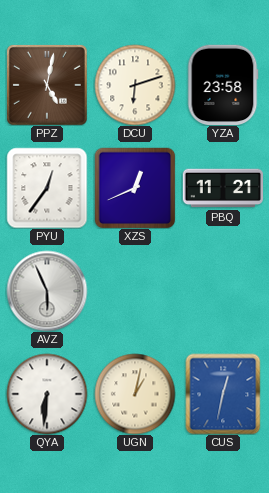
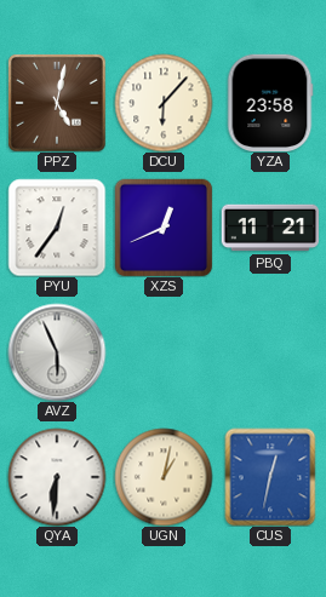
DCU: 6:12 -> 6:07
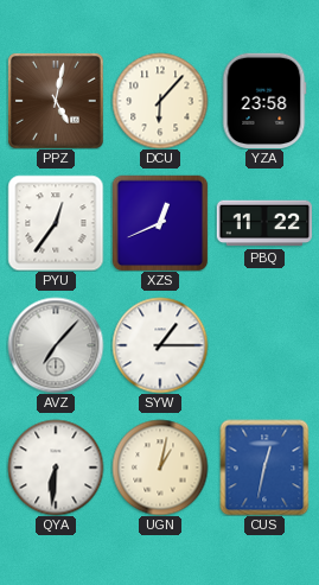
PBQ: 11:21 -> 11:22
AVZ: 5:56 -> 7:07
SYW: none -> 1:15
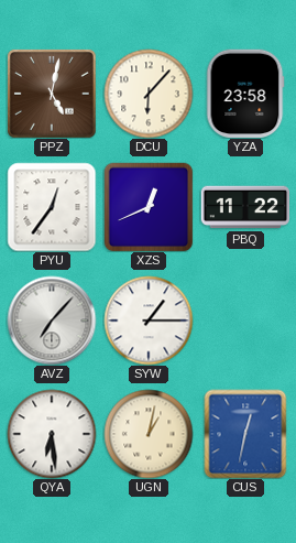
QYA: 6:31 -> 6:29
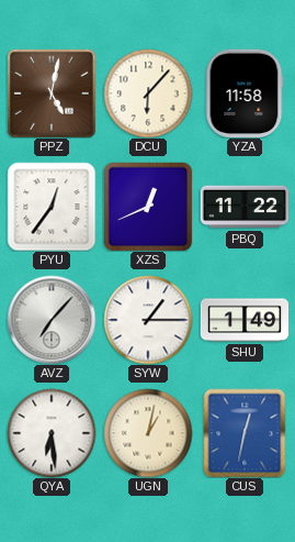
YZA: 23:58 -> 11:58
SHU: none -> 1:49
